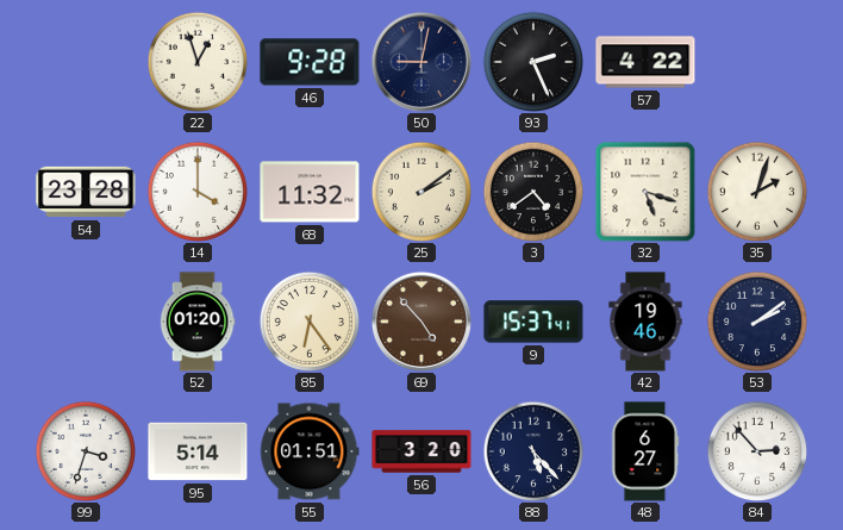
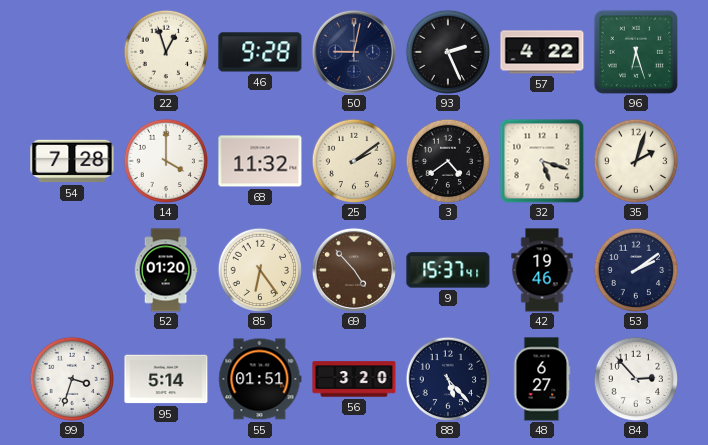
96: none -> 6:27
54: 23:28 -> 7:28
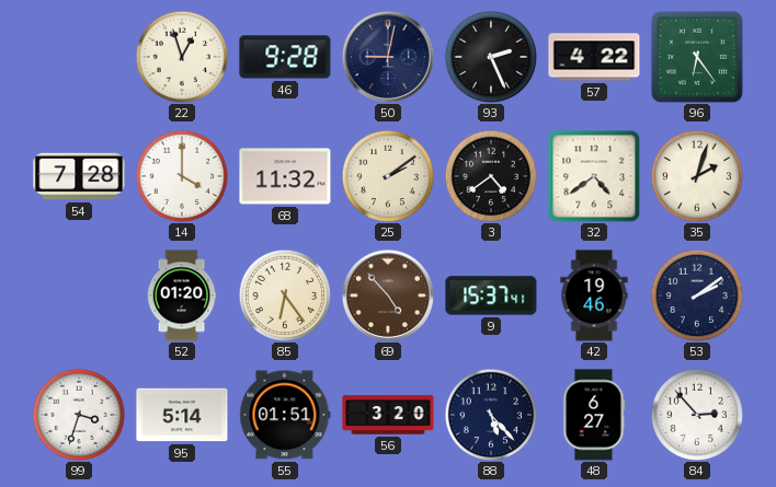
96: 6:27 -> 6:24
32: 5:18 -> 4:39
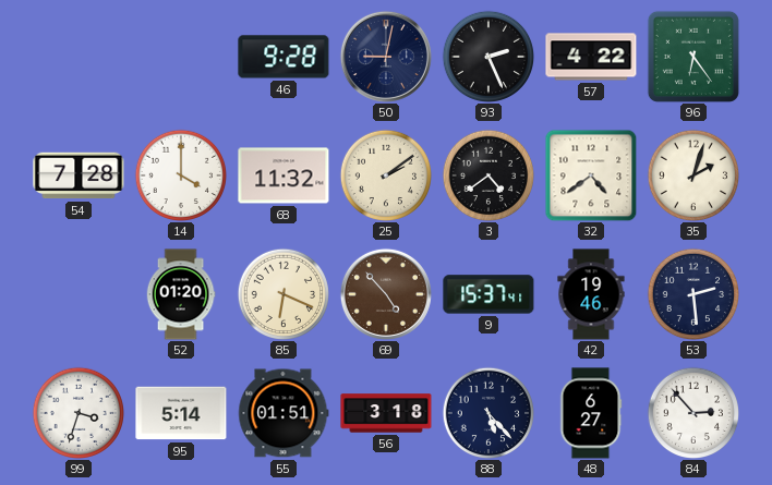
22: 12:57 -> none
85: 6:24 -> 6:19
53: 2:09 -> 2:29
56: 3:20 -> 3:18
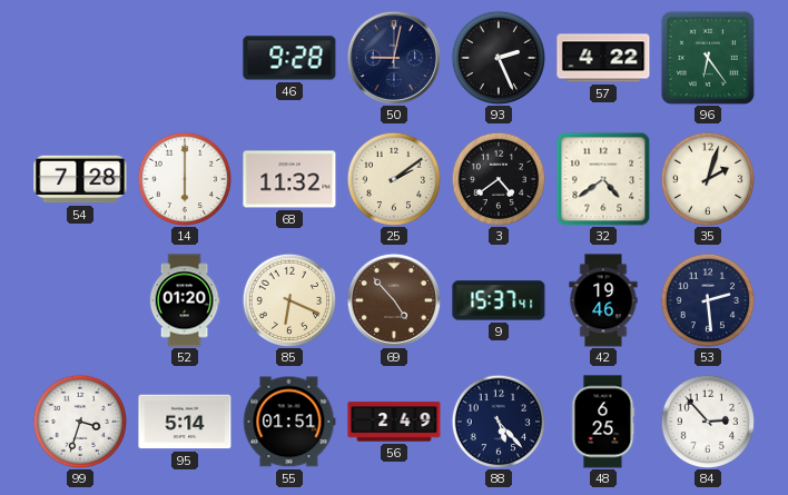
14: 4:00 -> 6:00
56: 3:18 -> 2:49
48: 6:27 -> 6:25
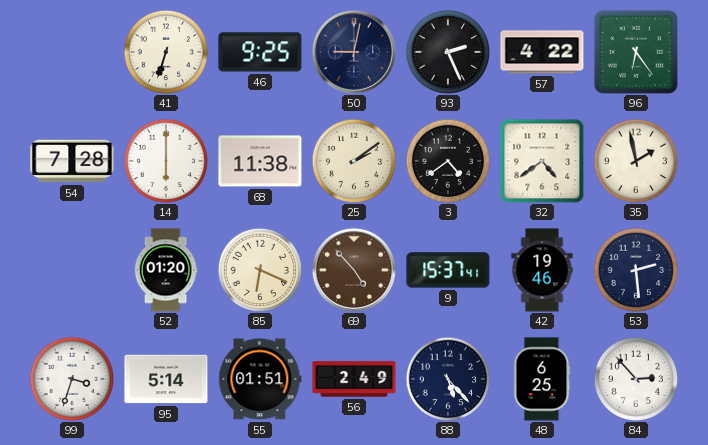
41: none -> 6:33
46: 9:28 -> 9:25
68: 11:32 -> 11:38
35: 2:03 -> 1:58
